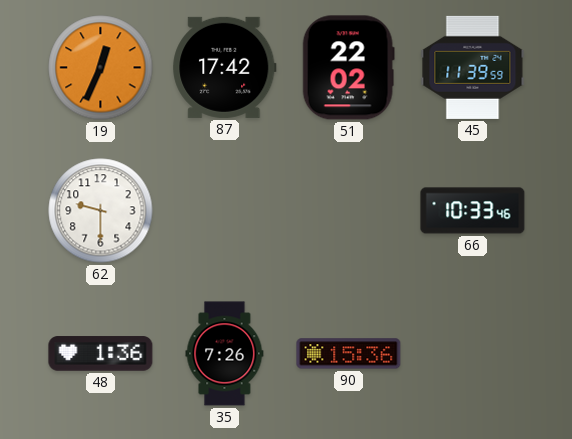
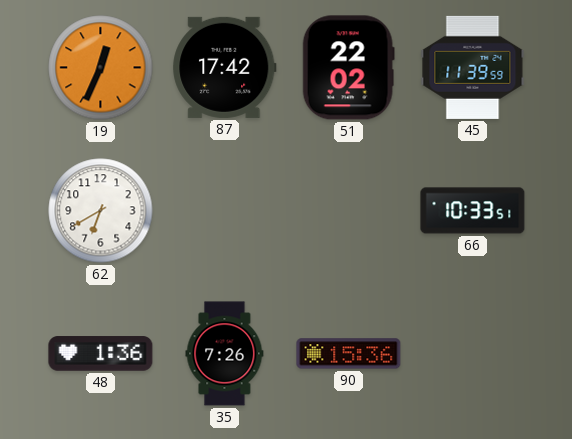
62: 9:30 -> 6:40
66: 10:33:46 -> 10:33:51
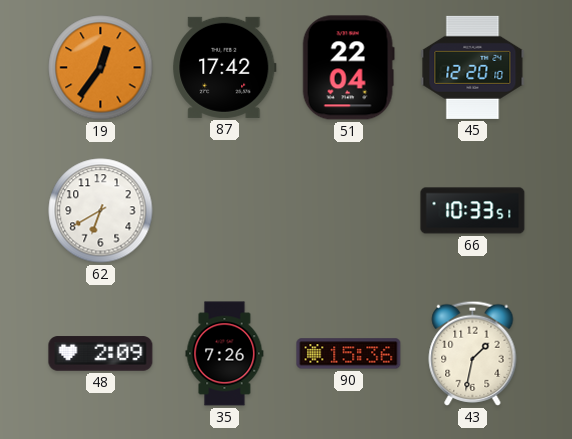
19: 12:34 -> 12:36
51: 22:02 -> 22:04
45: 11:39 -> 12:20
48: 1:36 -> 2:09
43: none -> 1:32
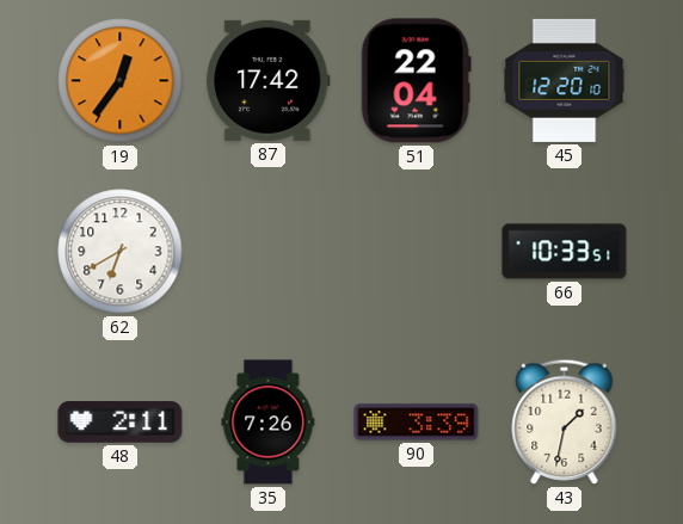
48: 2:09 -> 2:11
90: 15:36 -> 3:39
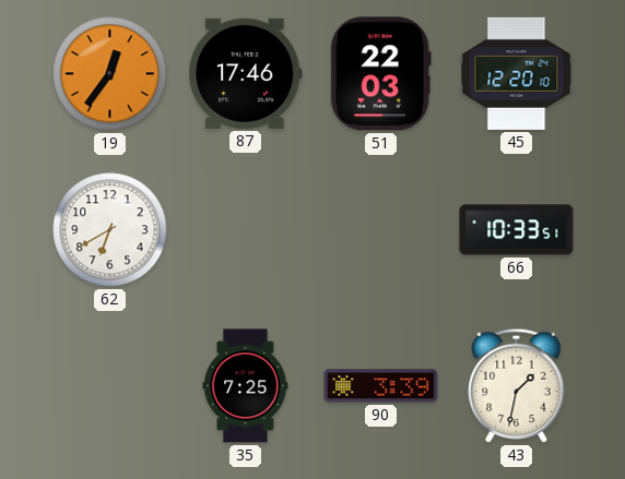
87: 17:42 -> 17:46
51: 22:04 -> 22:03
48: 2:11 -> none
35: 7:26 -> 7:25
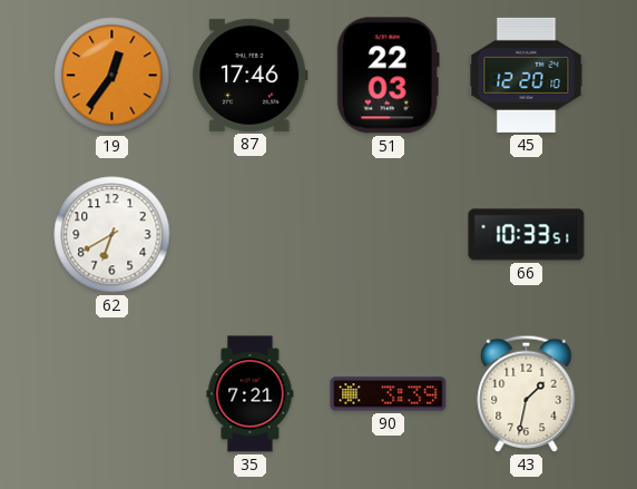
35: 7:25 -> 7:21
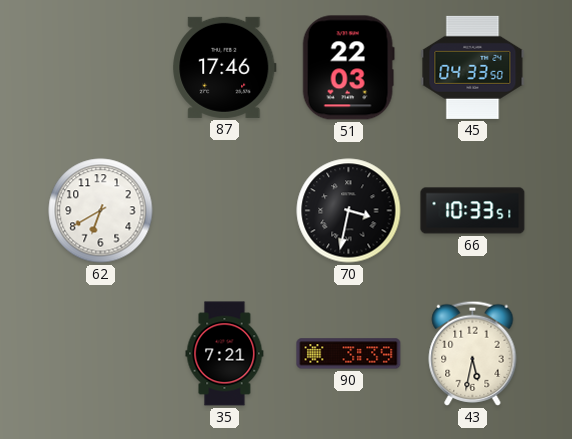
19: 12:36 -> none
45: 12:20 -> 04:33
70: none -> 3:32
43: 1:32 -> 5:32
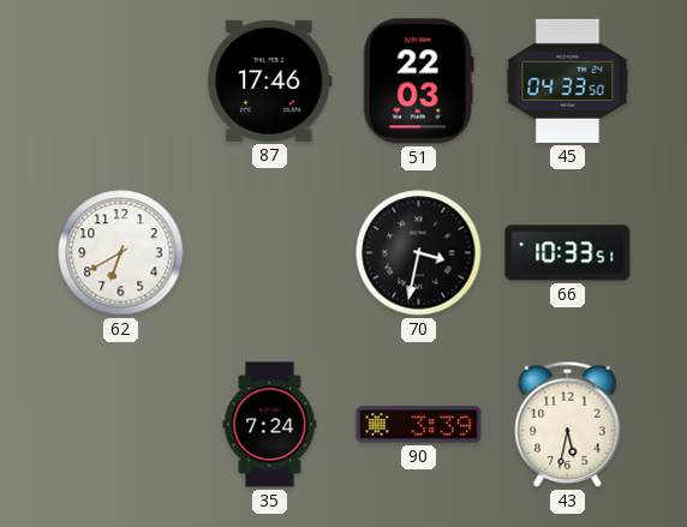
35: 7:21 -> 7:24
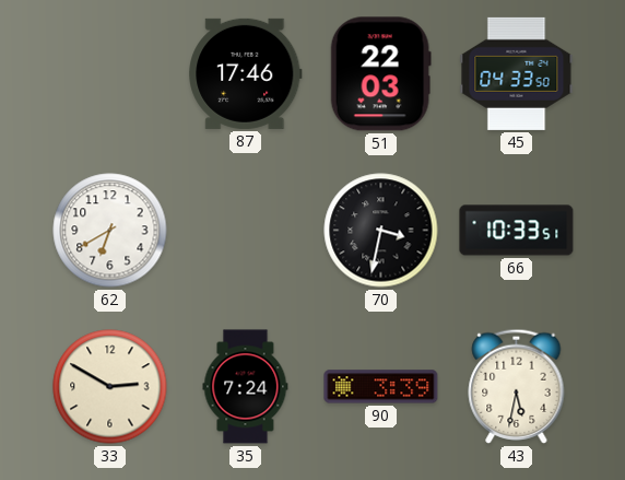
33: none -> 2:50
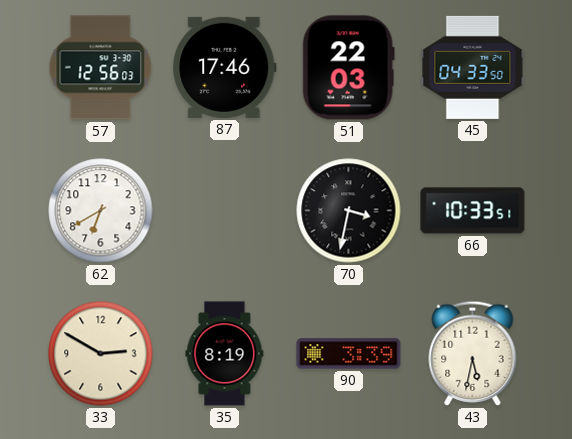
57: none -> 12:56
35: 7:24 -> 8:19
